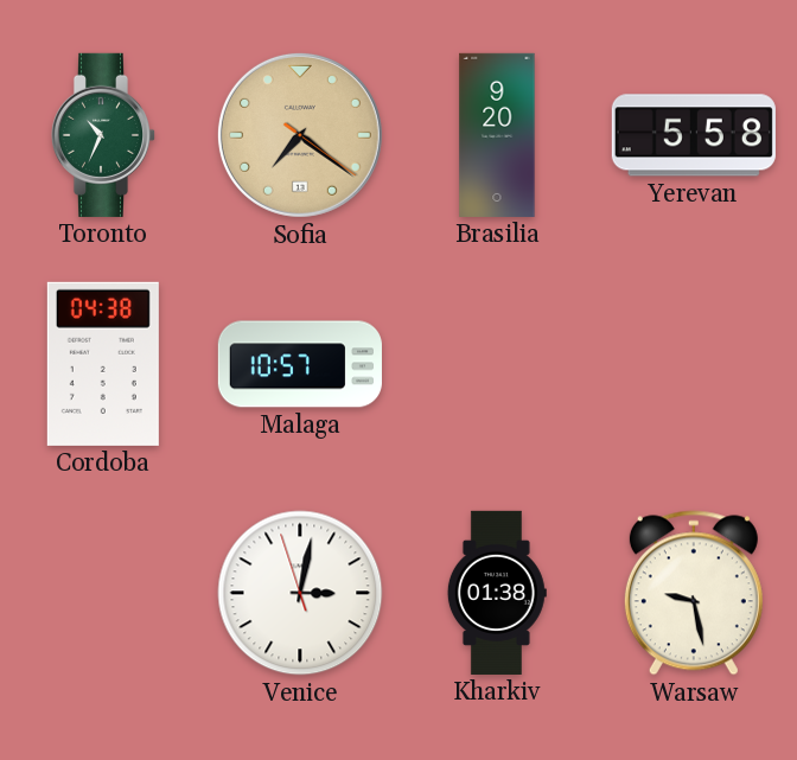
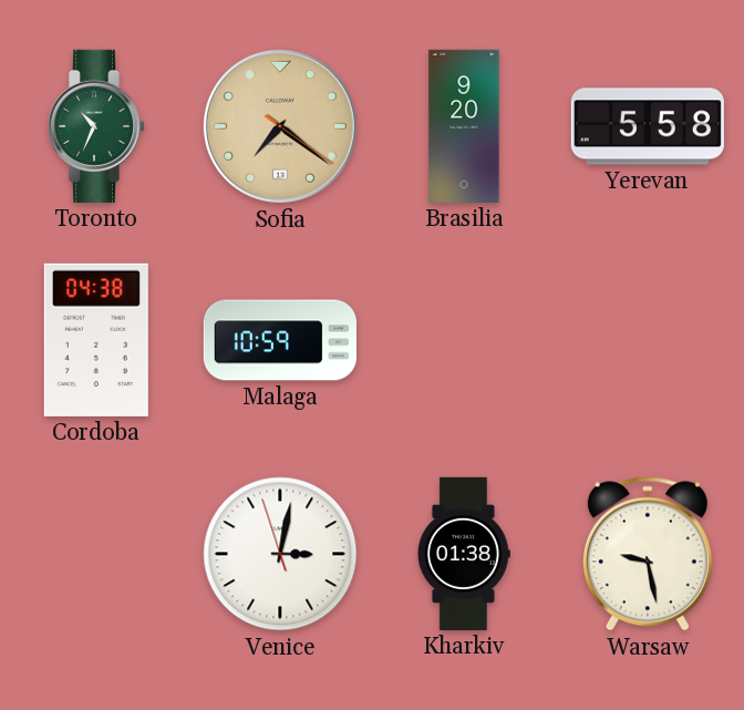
Malaga: 10:57 -> 10:59
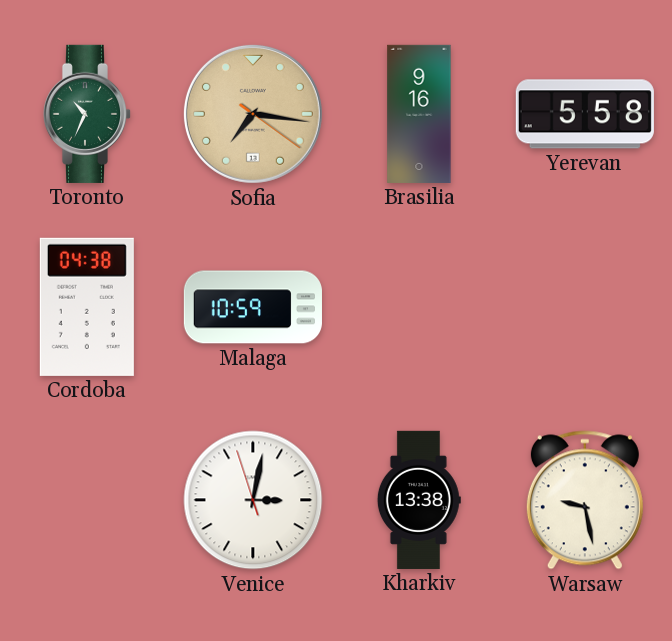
Sofia: 7:21 -> 7:16
Brasilia: 9:20 -> 9:16
Kharkiv: 01:38 -> 13:38
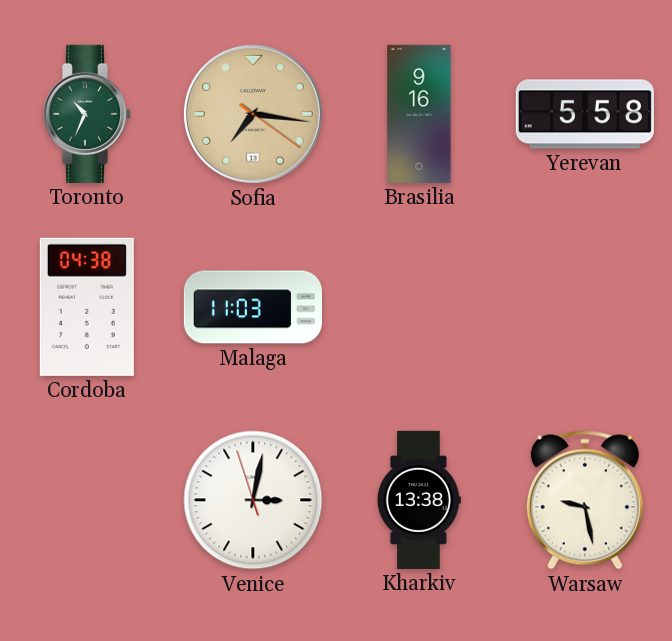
Malaga: 10:59 -> 11:03
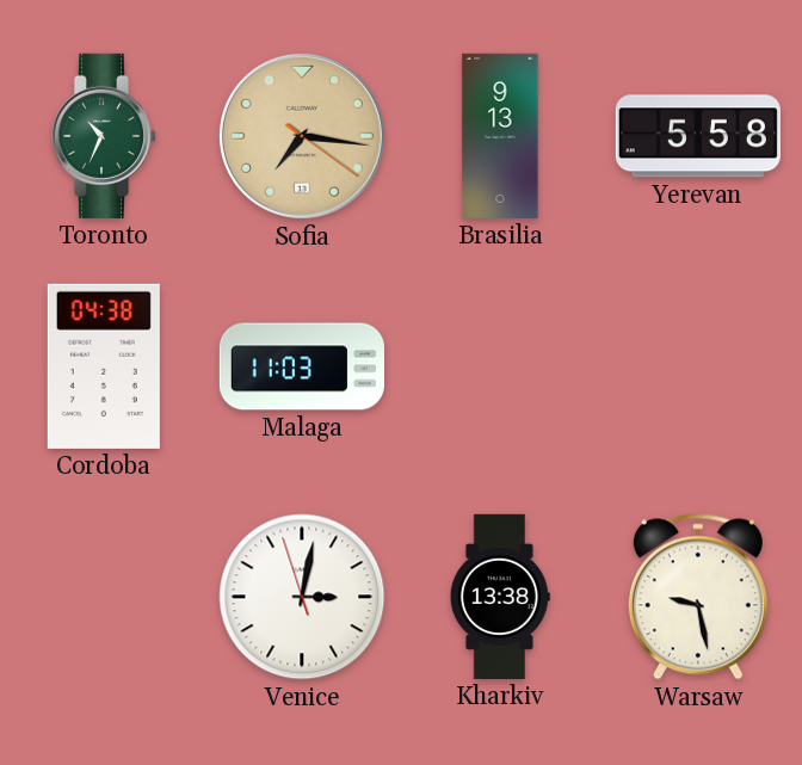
Brasilia: 9:16 -> 9:13
